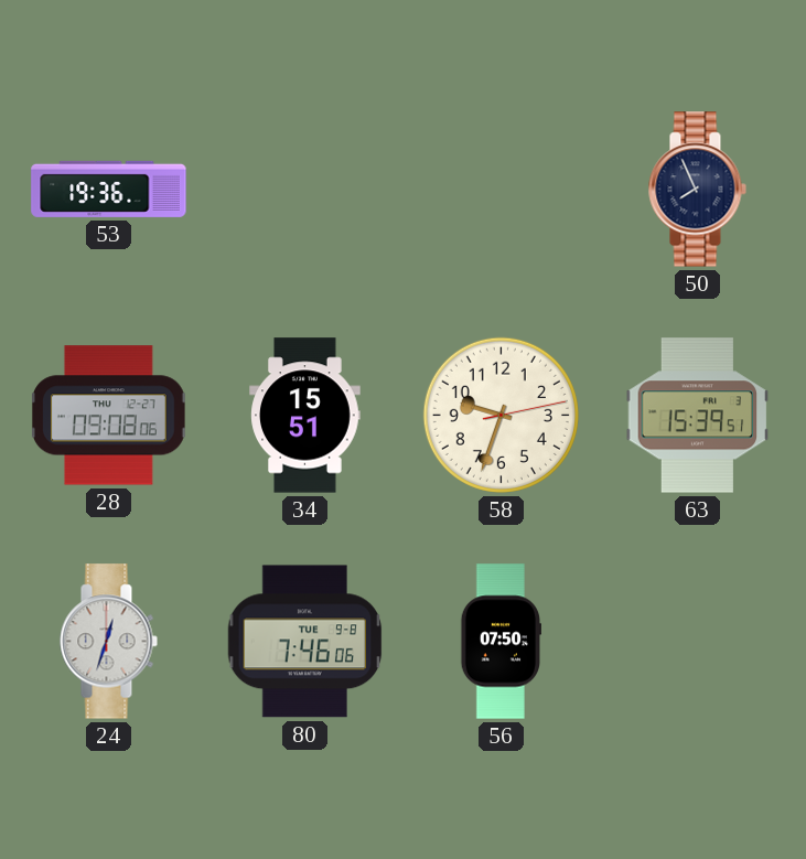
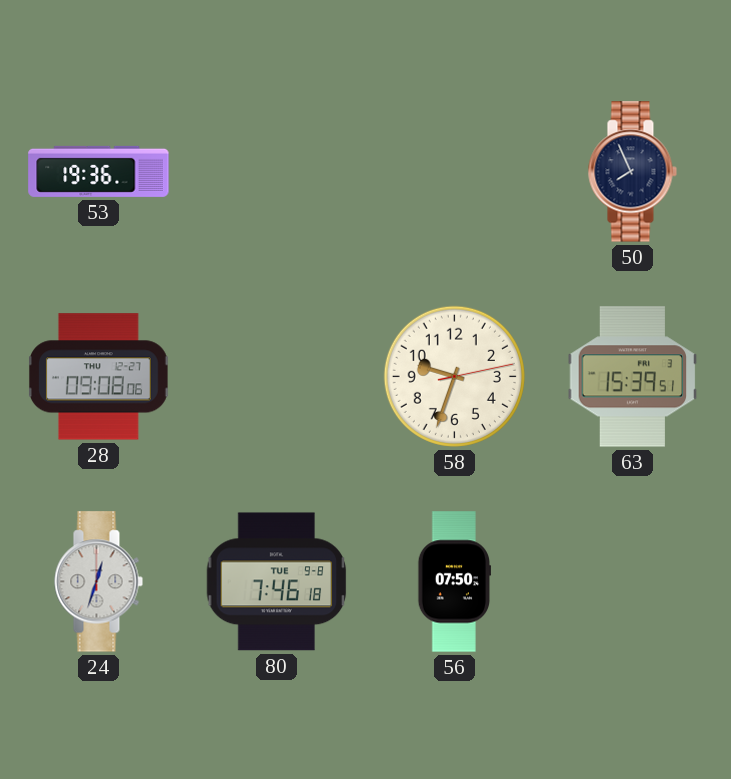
34: 15:51 -> none
80: 7:46:06 -> 7:46:18
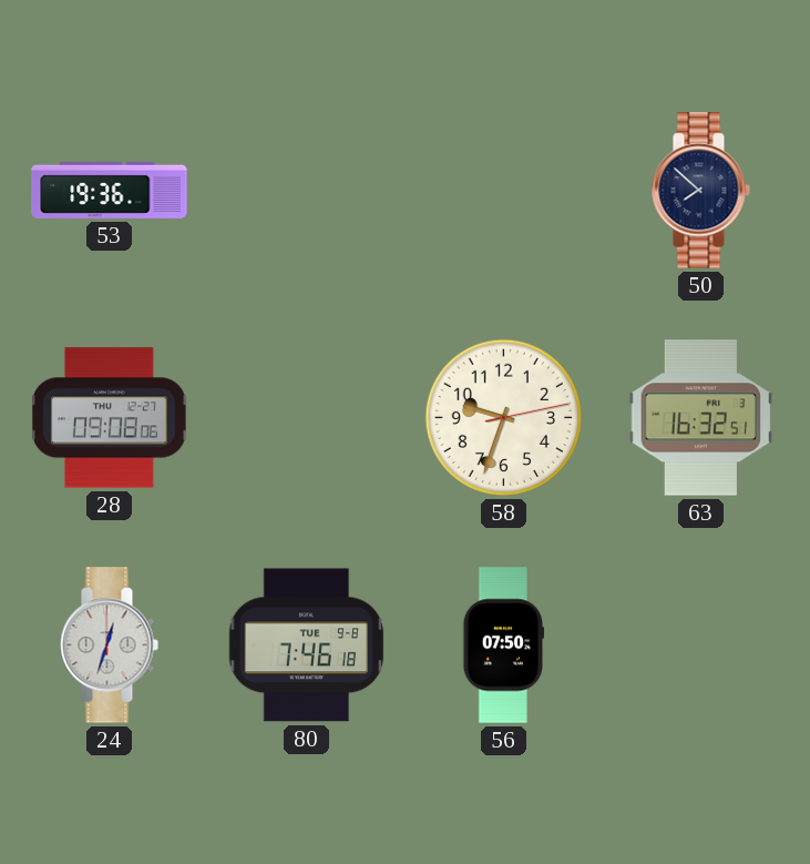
50: 7:56 -> 7:52
63: 15:39 -> 16:32
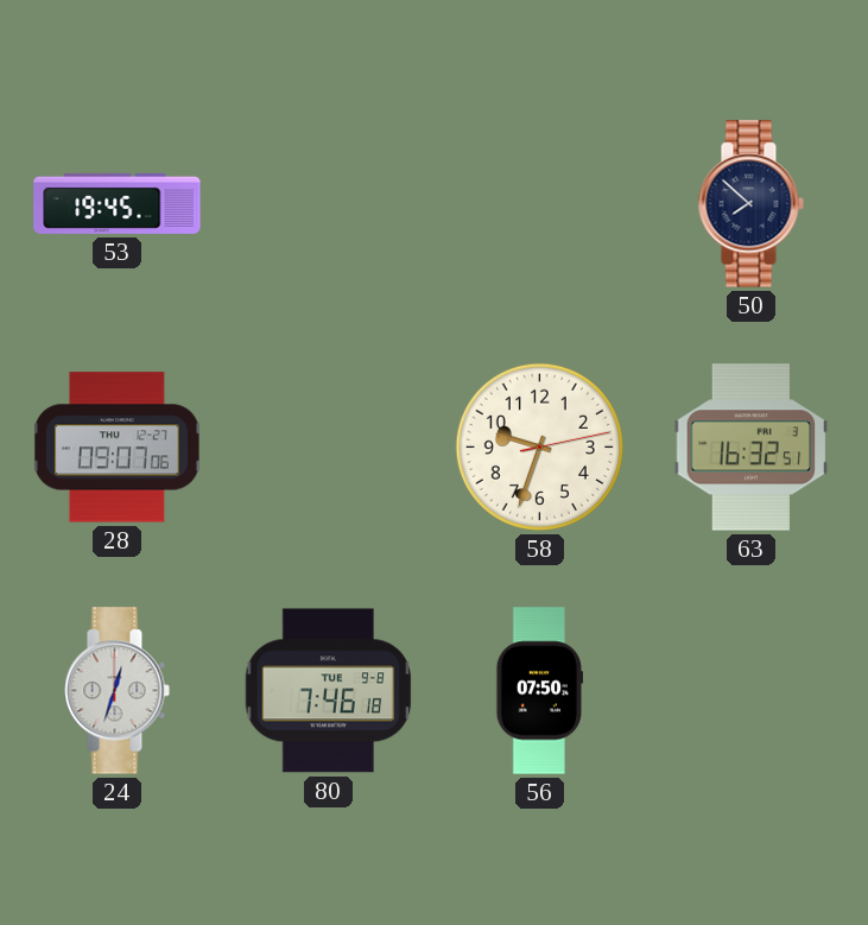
53: 19:36 -> 19:45
28: 09:08 -> 09:07
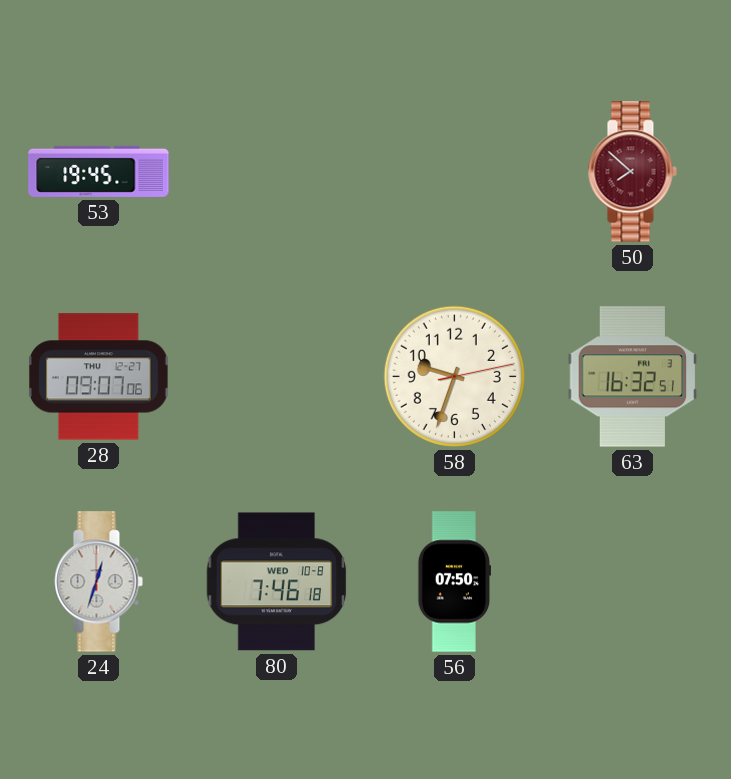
50 dial: navy -> burgundy
80 date: TUE 9-8 -> WED 10-8
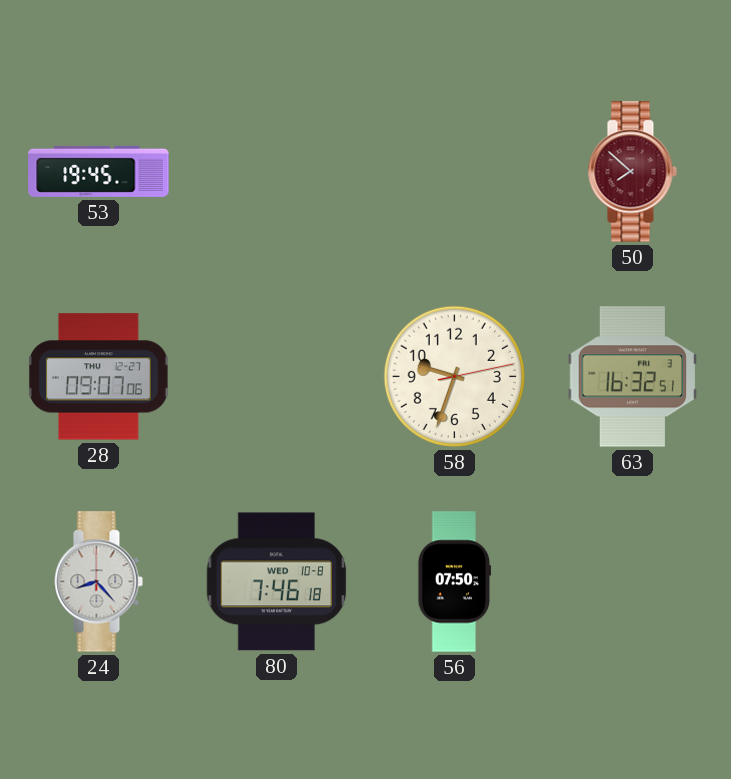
24: 12:33 -> 8:23
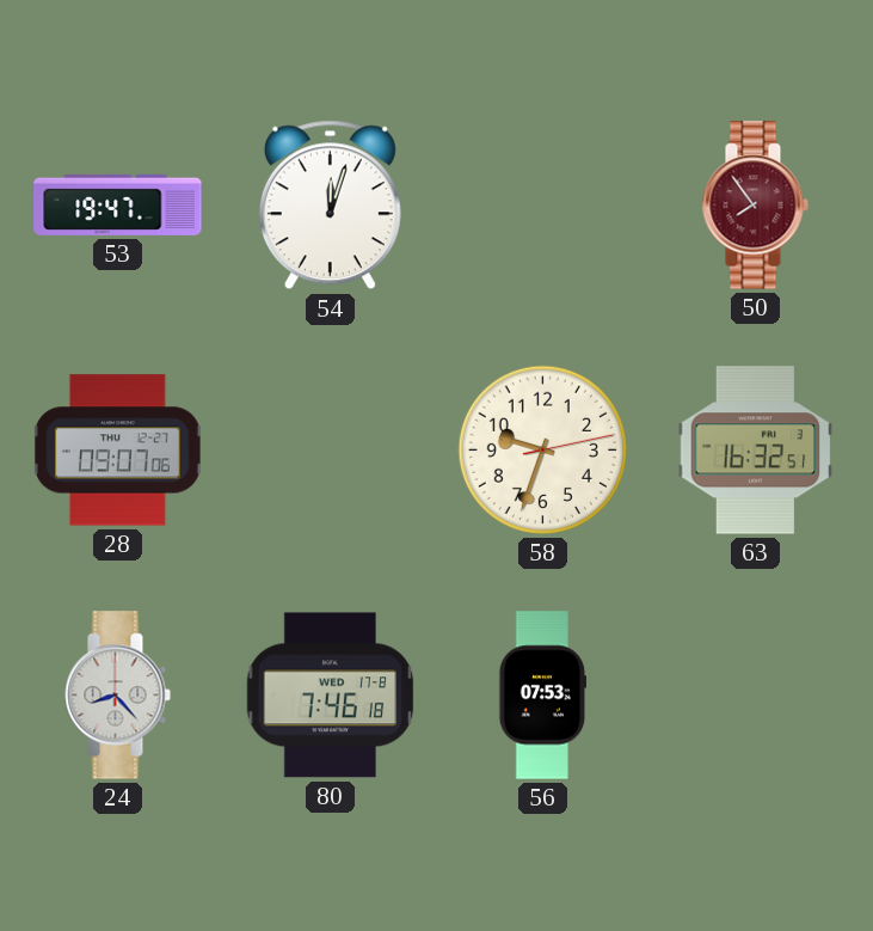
53: 19:45 -> 19:47
54: none -> 12:03
50: 7:52 -> 7:54
80 date: WED 10-8 -> WED 17-8
56: 07:50 -> 07:53
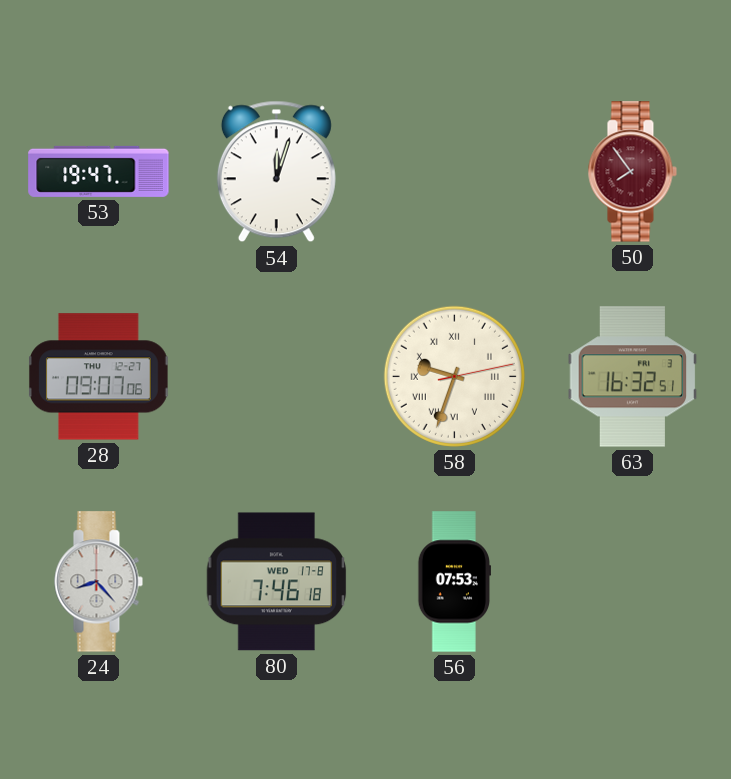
58 numerals: Arabic -> Roman
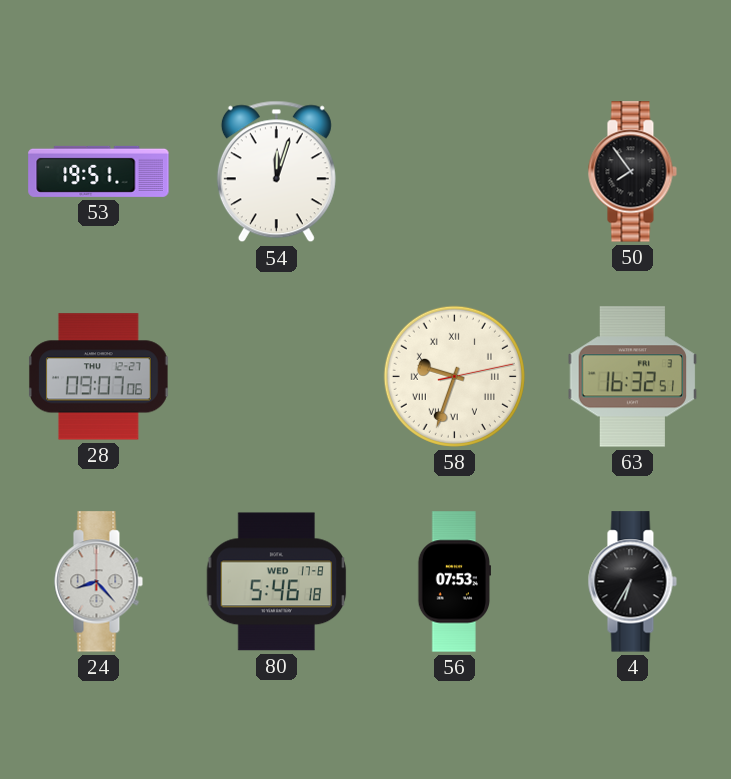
53: 19:47 -> 19:51
50 dial: burgundy -> black
80: 7:46 -> 5:46
4: none -> 6:35
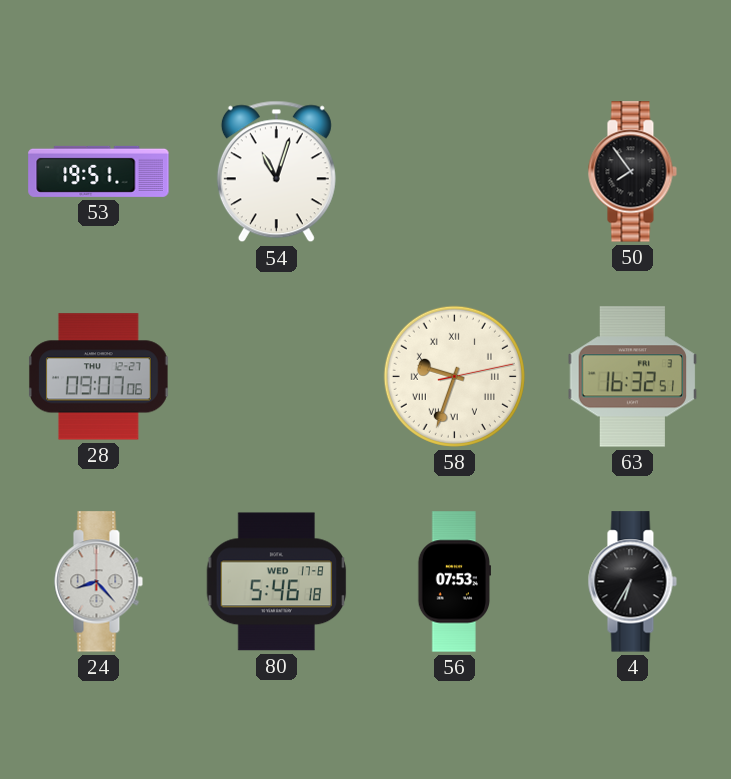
54: 12:03 -> 11:03
